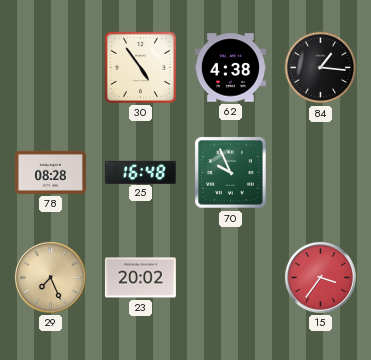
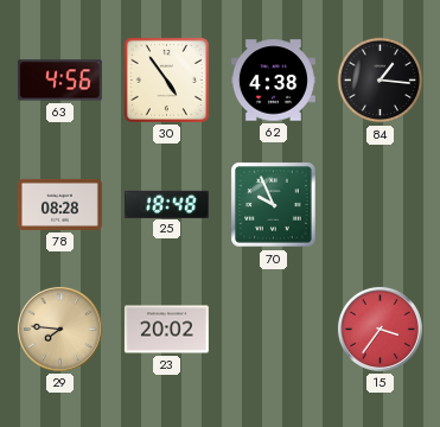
63: none -> 4:56
25: 16:48 -> 18:48
29: 7:26 -> 7:46
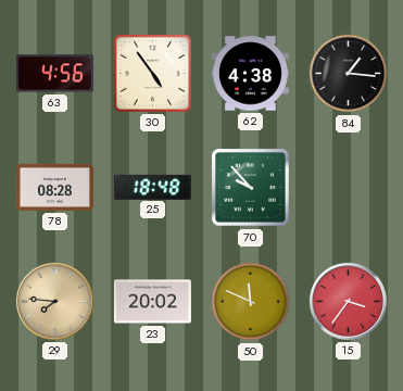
70: 9:56 -> 9:53
50: none -> 11:49
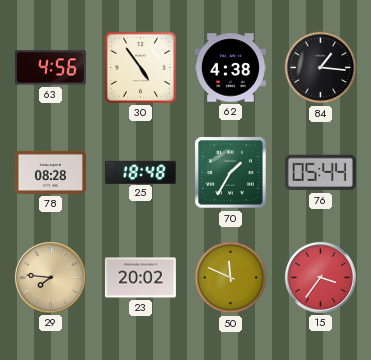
70: 9:53 -> 1:35
76: none -> 05:44
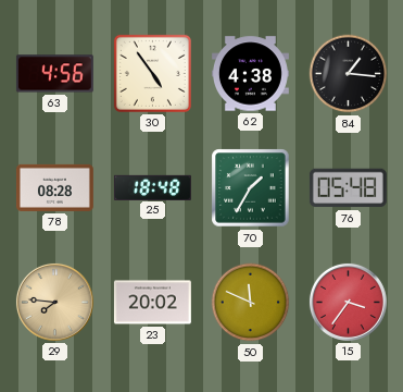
76: 05:44 -> 05:48
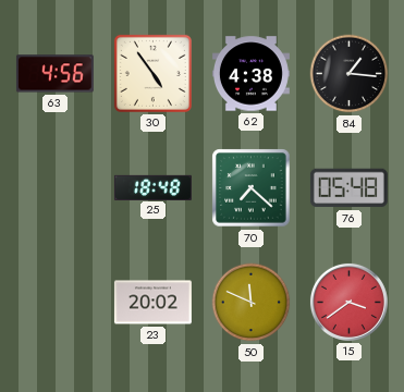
78: 08:28 -> none
70: 1:35 -> 7:22
29: 7:46 -> none
15: 3:36 -> 3:39
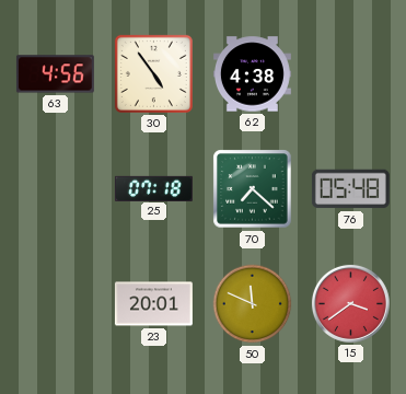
84: 1:16 -> none
25: 18:48 -> 07:18
23: 20:02 -> 20:01
